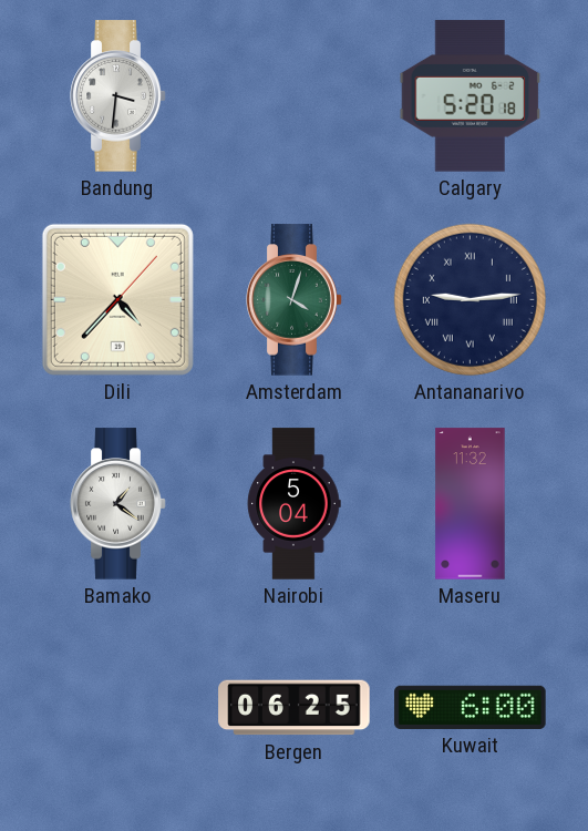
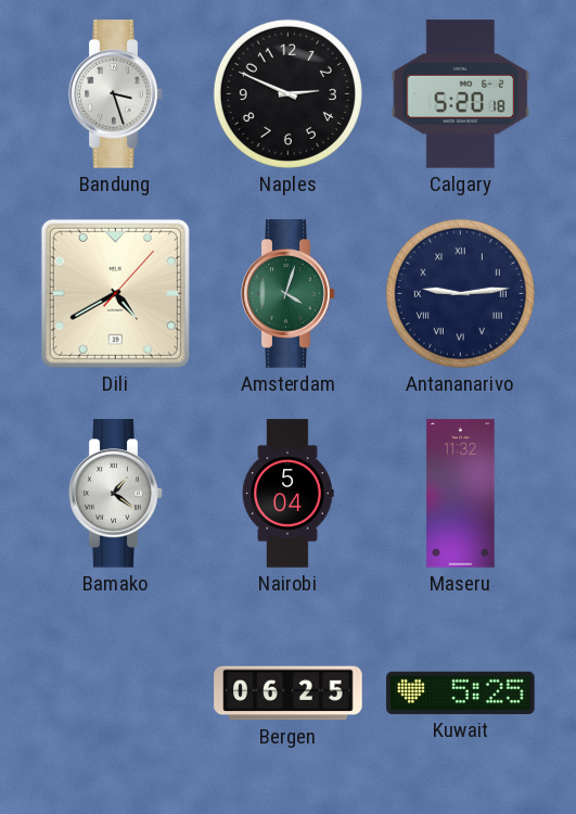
Bandung: 3:31 -> 3:27
Naples: none -> 2:49
Dili: 4:37 -> 4:40
Kuwait: 6:00 -> 5:25
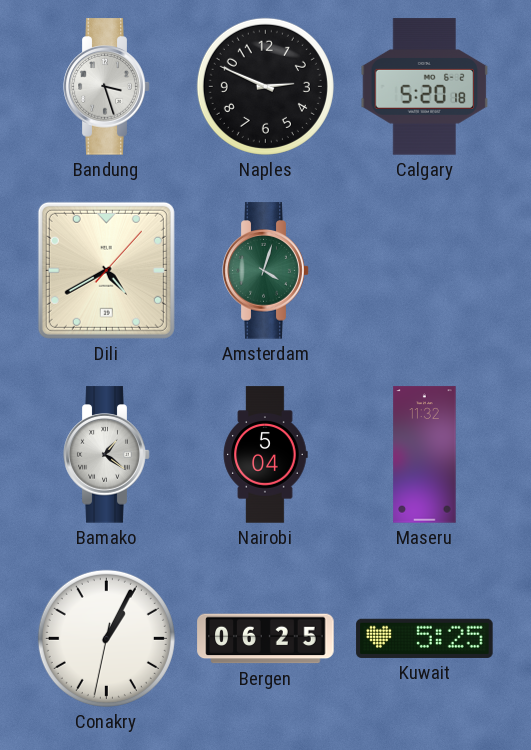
Antananarivo: 9:14 -> none
Conakry: none -> 1:04
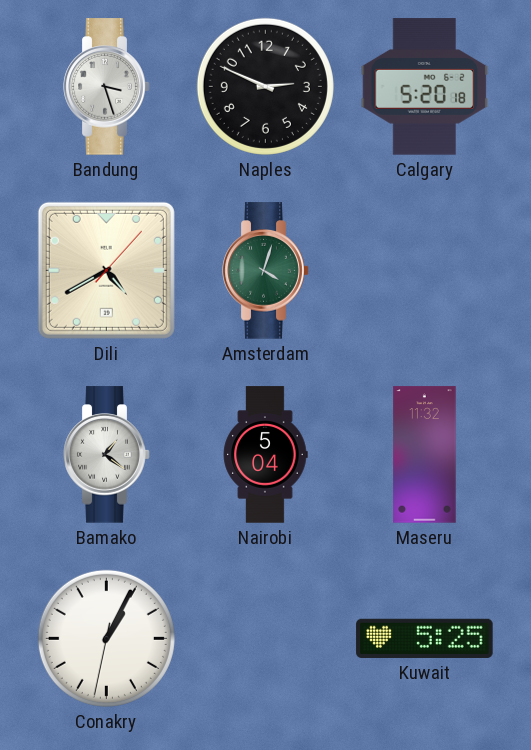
Bergen: 06:25 -> none
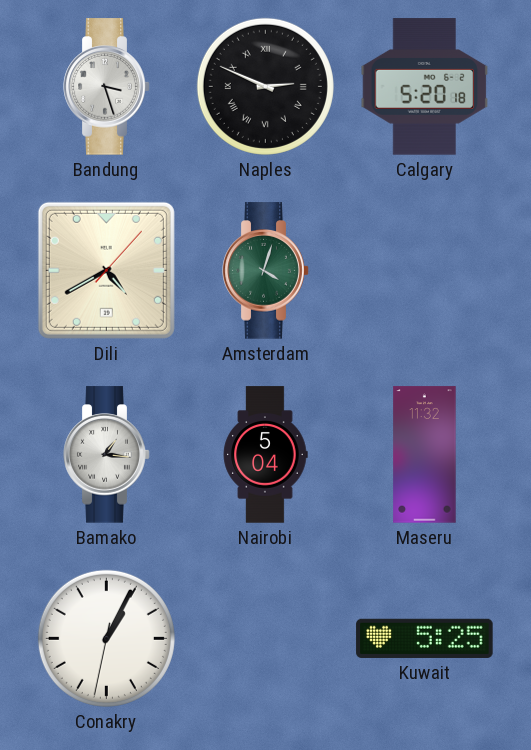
Naples numerals: Arabic -> Roman
Bamako: 1:21 -> 1:16
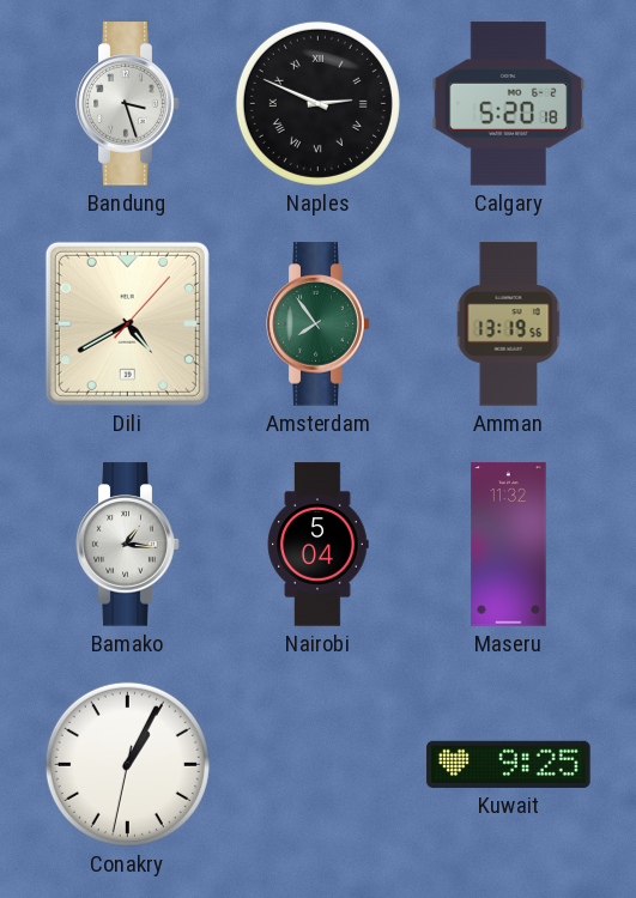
Amsterdam: 4:03 -> 7:54
Amman: none -> 13:19
Kuwait: 5:25 -> 9:25
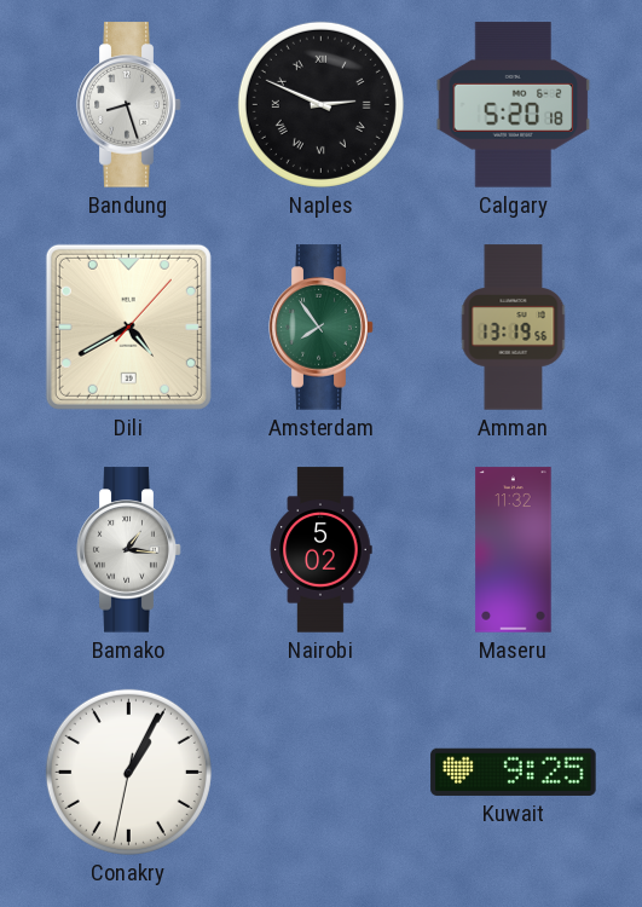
Bandung: 3:27 -> 8:27
Nairobi: 5:04 -> 5:02
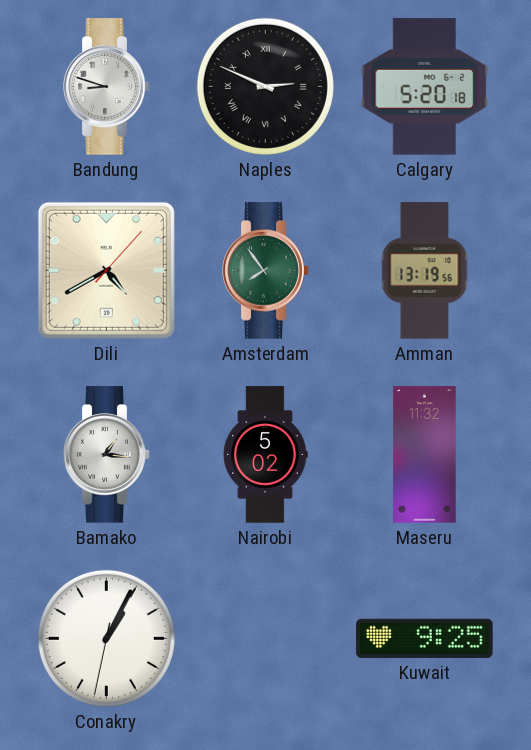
Bandung: 8:27 -> 8:48
